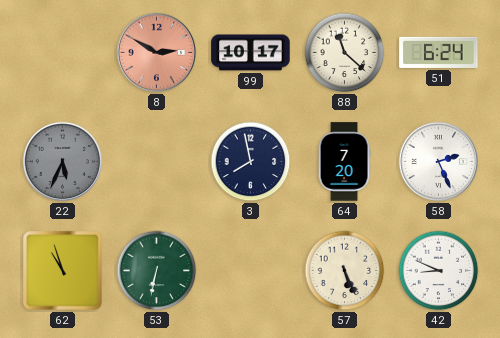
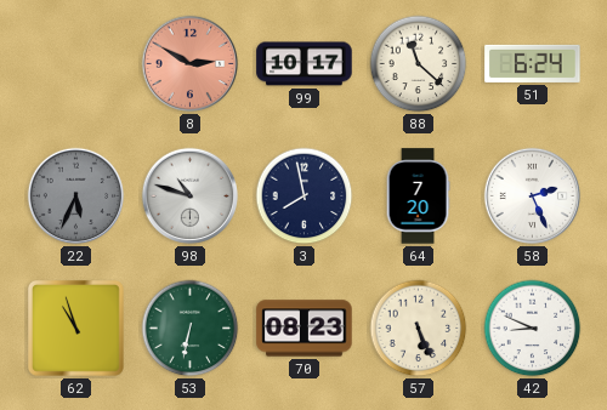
98: none -> 10:48
70: none -> 08:23
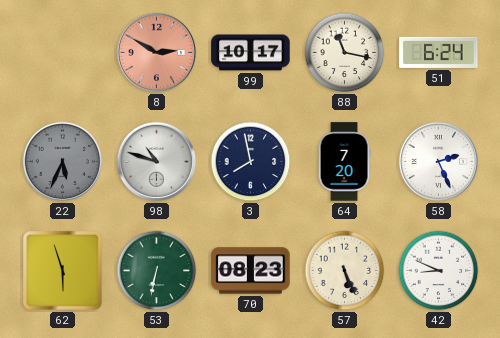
88: 11:22 -> 11:17
62: 10:57 -> 5:57
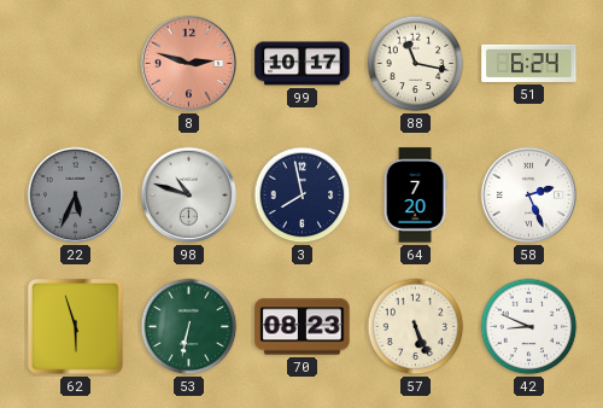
8: 2:50 -> 2:48
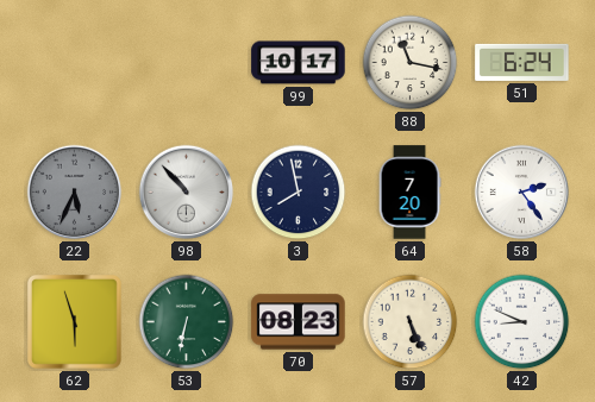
8: 2:48 -> none
98: 10:48 -> 10:53
58: 2:26 -> 2:24
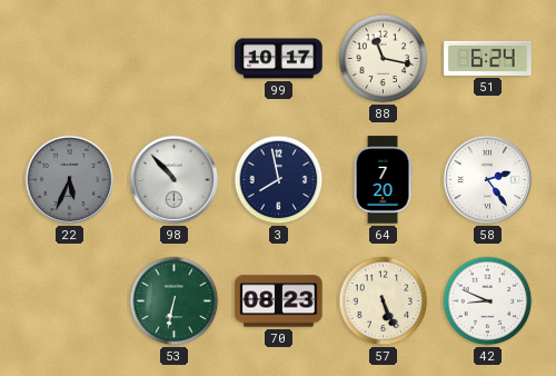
62: 5:57 -> none
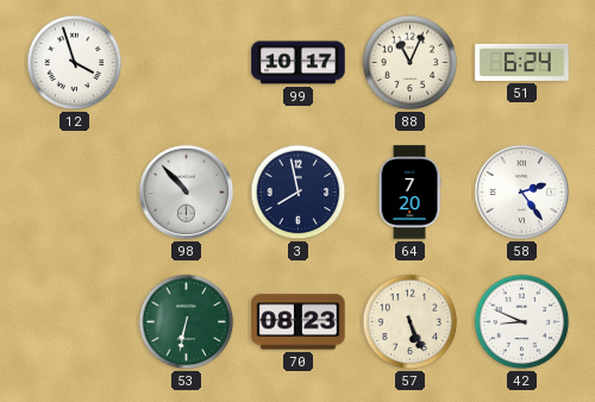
12: none -> 3:57
88: 11:17 -> 11:04
22: 5:34 -> none
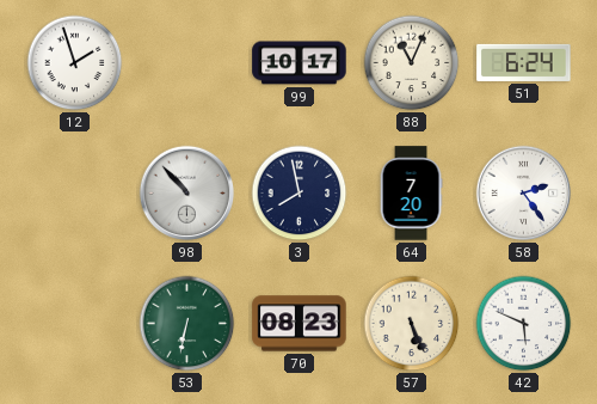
12: 3:57 -> 1:57
42: 8:49 -> 5:49
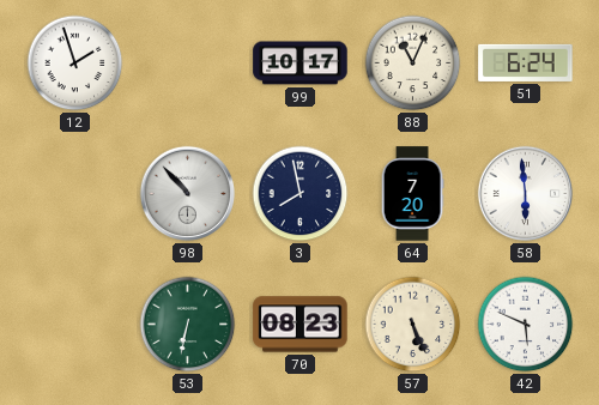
58: 2:24 -> 5:59
